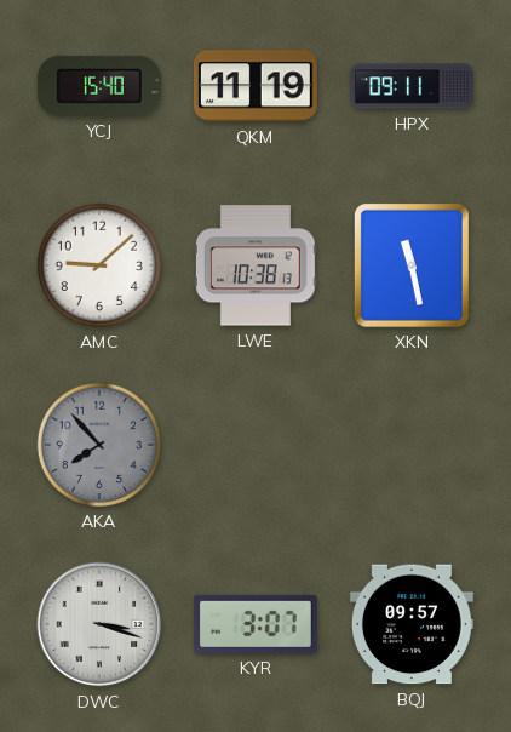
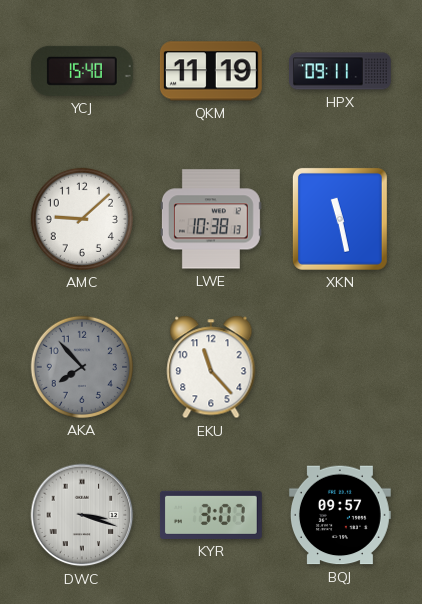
EKU: none -> 11:23
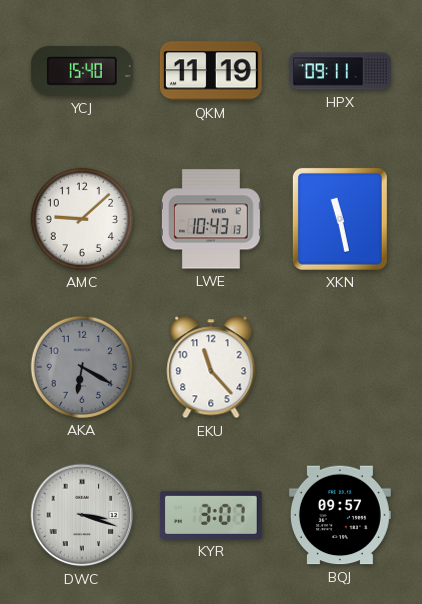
LWE: 10:38 -> 10:43
AKA: 7:53 -> 6:20
